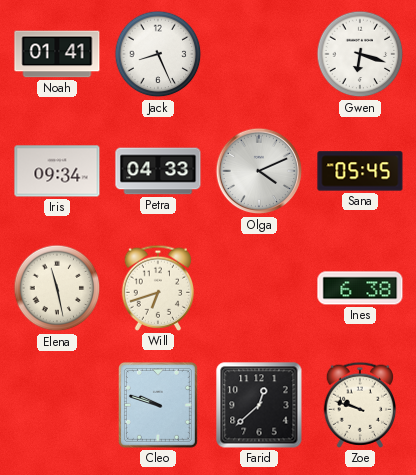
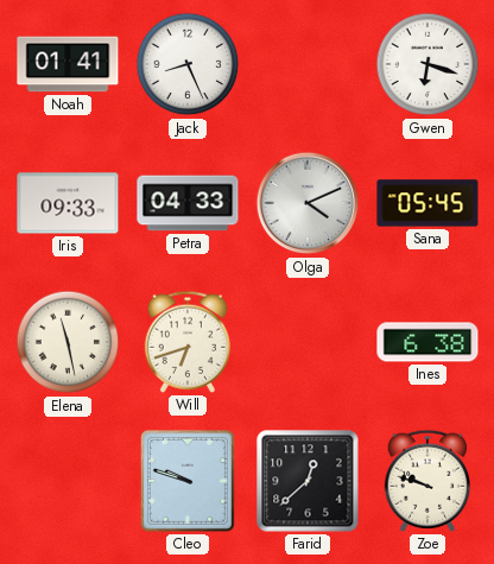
Iris: 09:34 -> 09:33
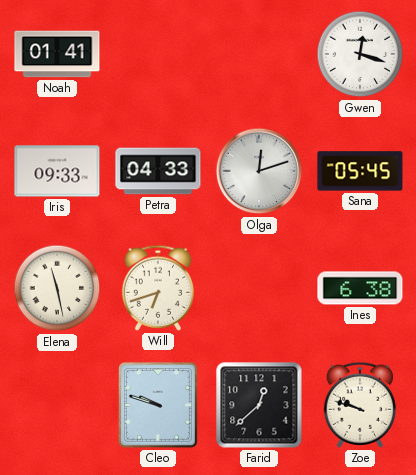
Jack: 8:26 -> none
Gwen: 6:18 -> 12:18
Olga: 4:11 -> 12:12
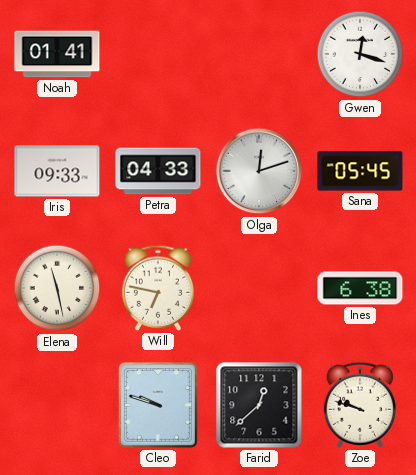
Will: 6:42 -> 6:47
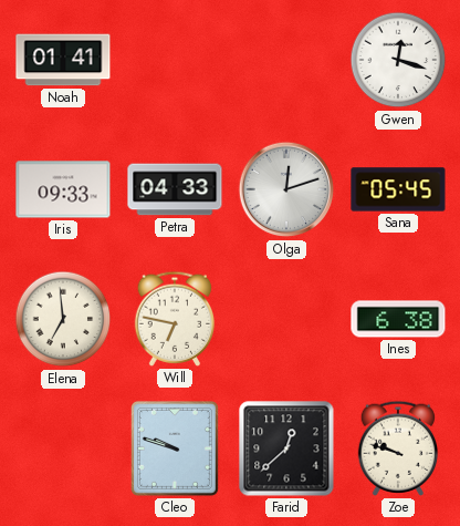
Elena: 11:28 -> 6:59
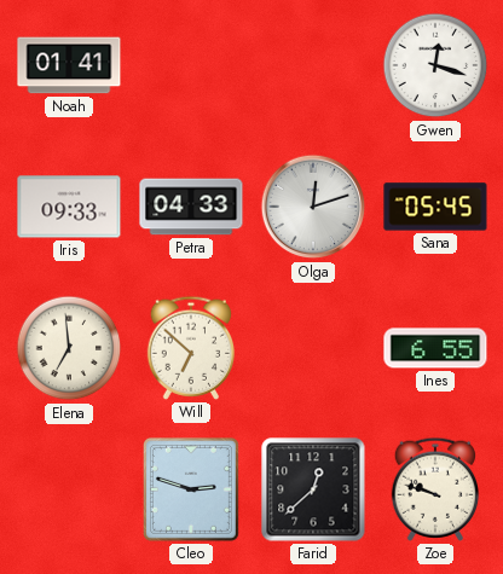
Will: 6:47 -> 6:52
Ines: 6:38 -> 6:55
Cleo: 9:48 -> 2:48
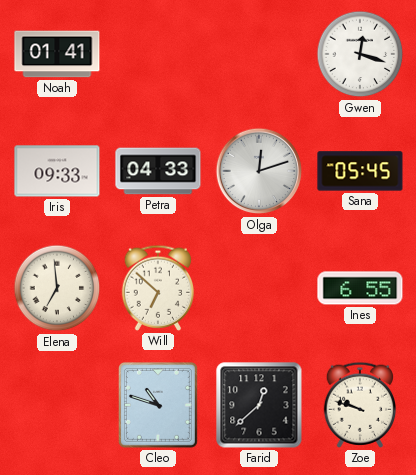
Cleo: 2:48 -> 10:48
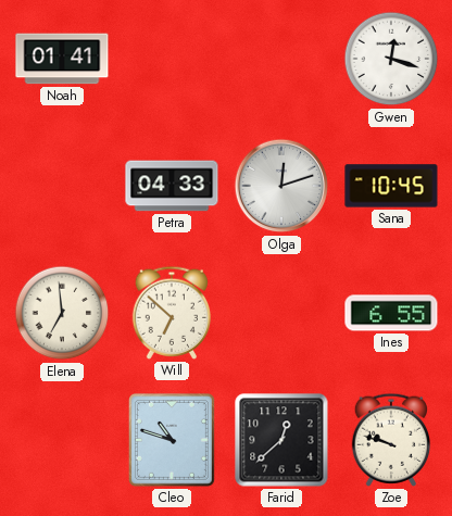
Iris: 09:33 -> none
Sana: 05:45 -> 10:45
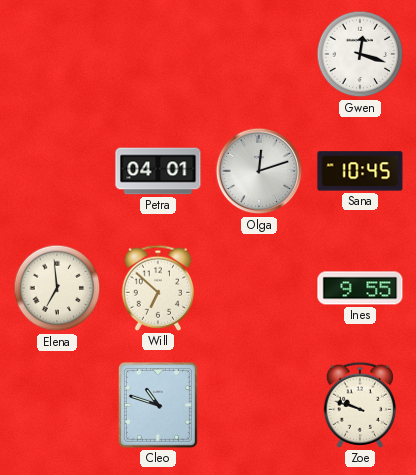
Noah: 01:41 -> none
Petra: 04:33 -> 04:01
Ines: 6:55 -> 9:55
Farid: 12:38 -> none
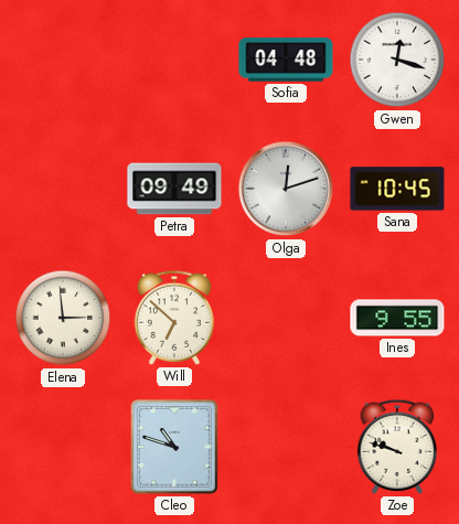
Sofia: none -> 04:48
Petra: 04:01 -> 09:49
Elena: 6:59 -> 2:59
